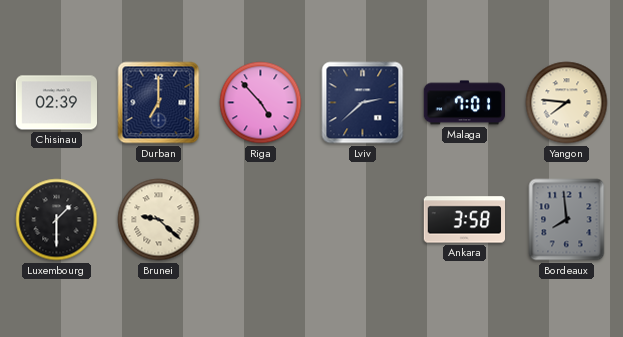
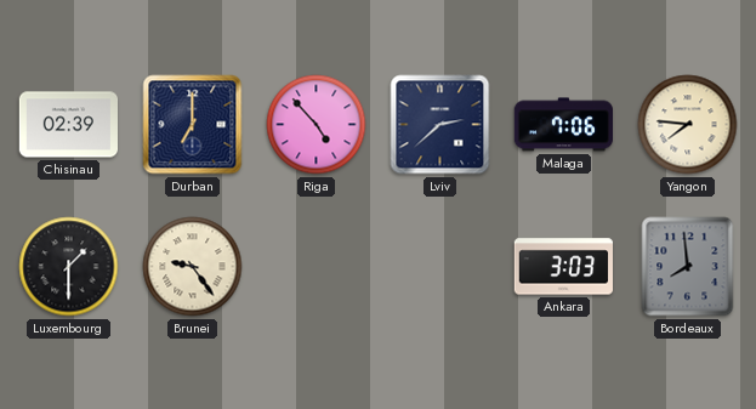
Malaga: 7:01 -> 7:06
Brunei: 9:22 -> 9:24
Ankara: 3:58 -> 3:03
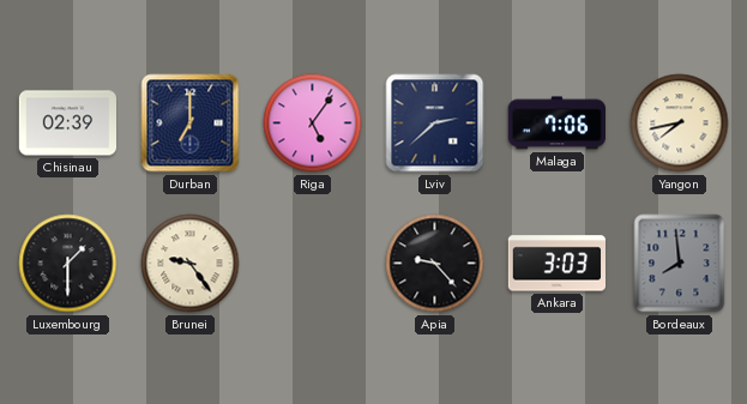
Riga: 4:53 -> 5:06
Yangon: 7:46 -> 7:43
Apia: none -> 9:23
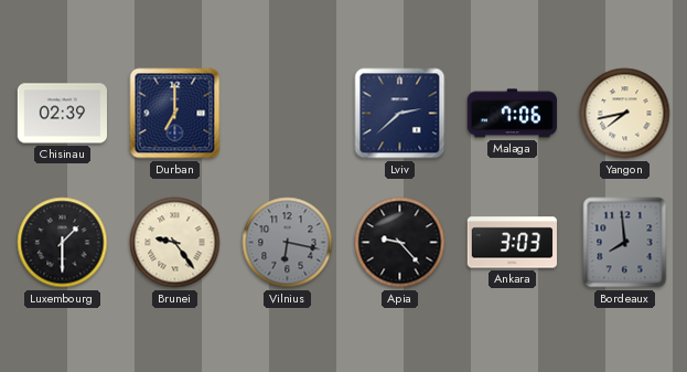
Riga: 5:06 -> none
Vilnius: none -> 6:17
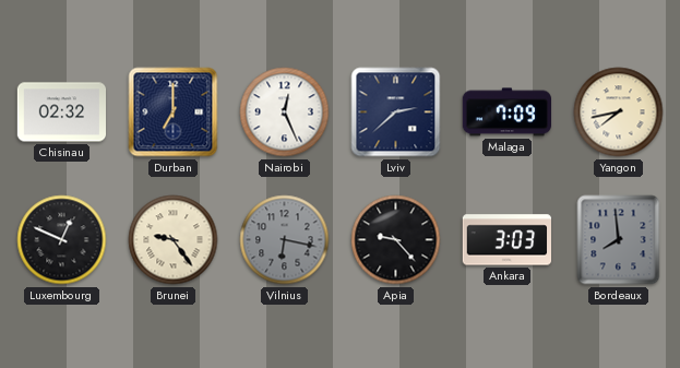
Chisinau: 02:39 -> 02:32
Nairobi: none -> 12:26
Malaga: 7:06 -> 7:09
Luxembourg: 1:30 -> 12:49
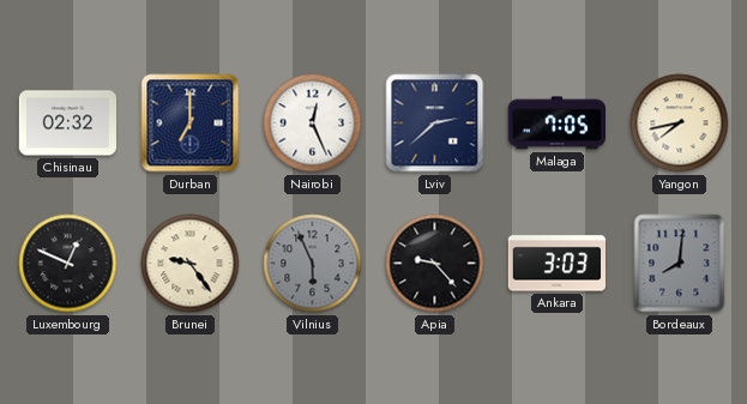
Malaga: 7:09 -> 7:05
Vilnius: 6:17 -> 5:56
Bordeaux: 7:59 -> 8:01
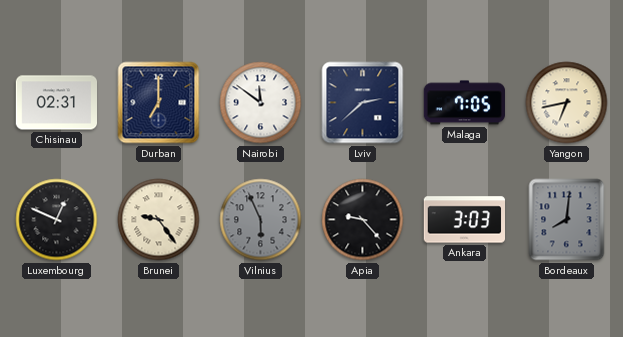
Chisinau: 02:32 -> 02:31
Nairobi: 12:26 -> 11:51
Yangon: 7:43 -> 6:43
